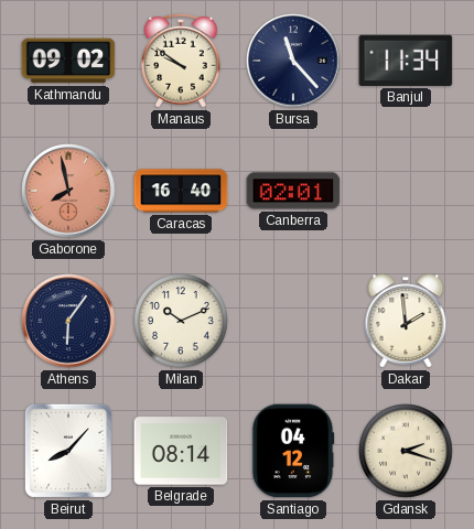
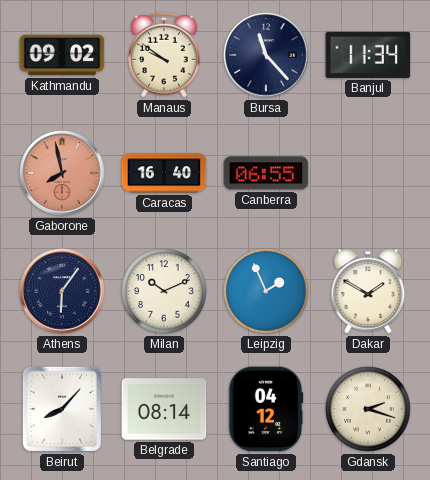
Canberra: 02:01 -> 06:55
Leipzig: none -> 1:56
Dakar: 1:59 -> 1:50
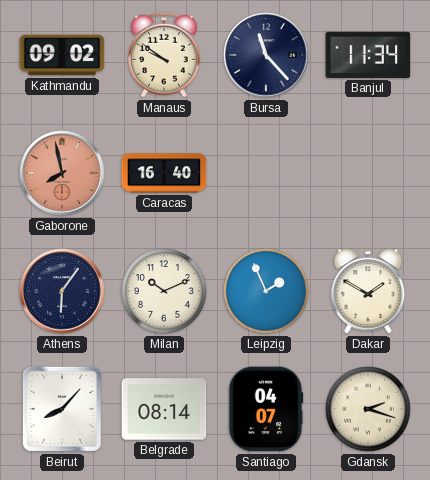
Canberra: 06:55 -> none
Santiago: 04:12 -> 04:07
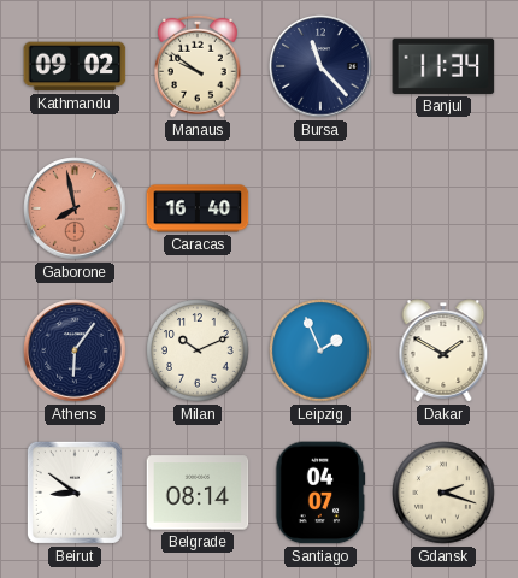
Beirut: 8:07 -> 8:51
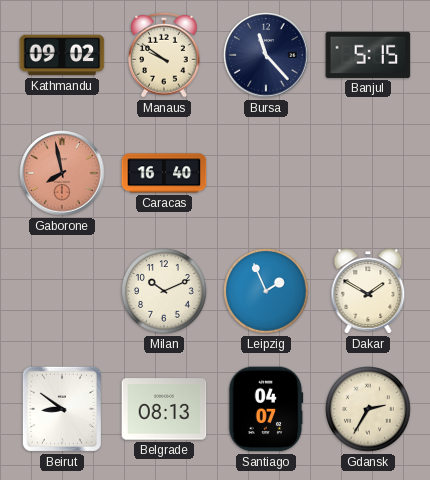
Banjul: 11:34 -> 5:15
Athens: 6:06 -> none
Belgrade: 08:14 -> 08:13
Gdansk: 2:18 -> 2:35
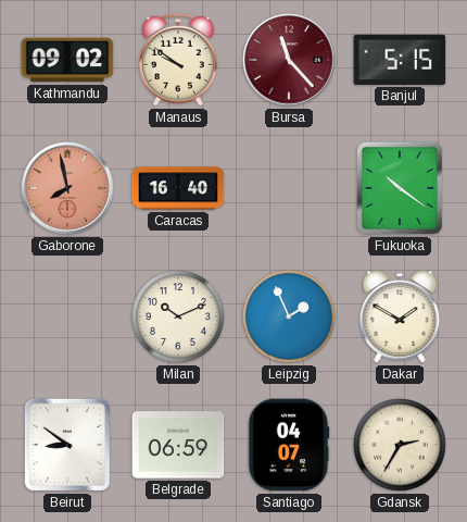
Bursa dial: navy -> burgundy
Fukuoka: none -> 10:21
Belgrade: 08:13 -> 06:59
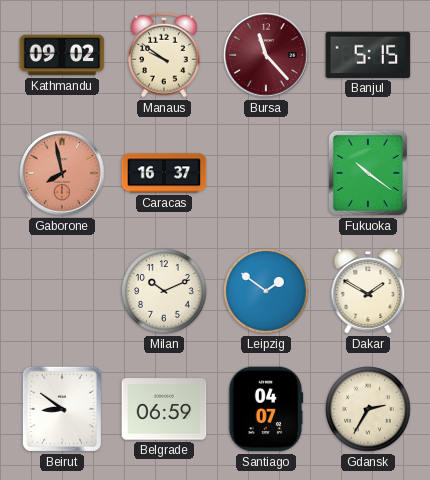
Caracas: 16:40 -> 16:37
Leipzig: 1:56 -> 1:51
